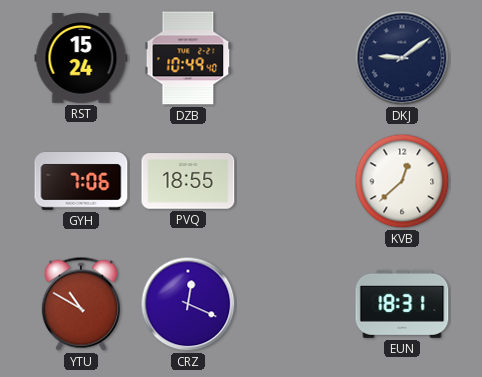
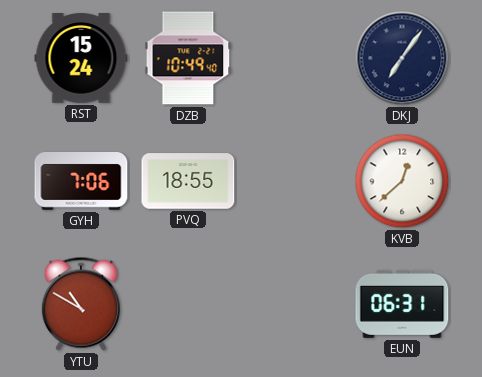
DKJ: 9:09 -> 7:06
CRZ: 12:19 -> none
EUN: 18:31 -> 06:31
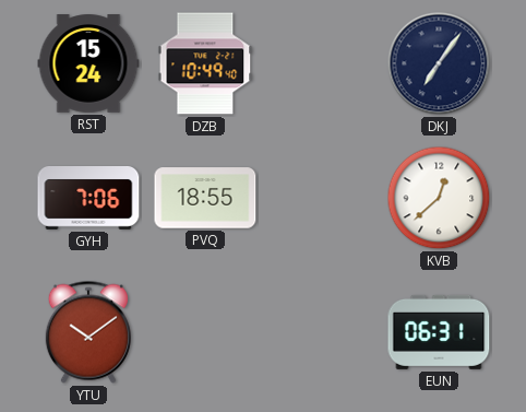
YTU: 10:50 -> 10:09
